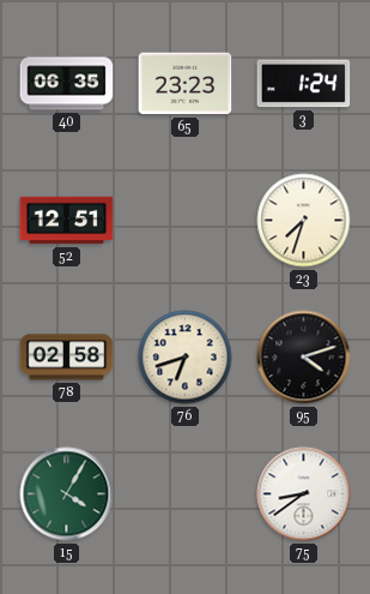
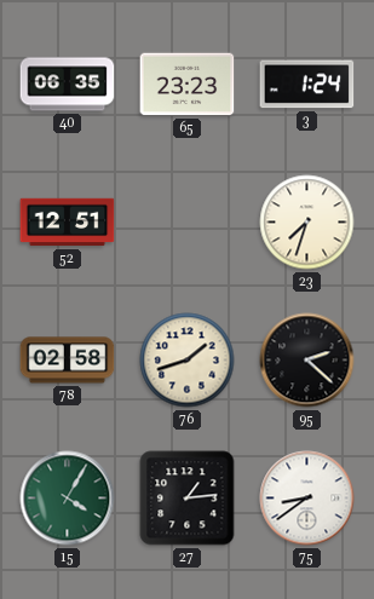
76: 6:42 -> 1:42
95: 4:12 -> 2:22
27: none -> 1:14
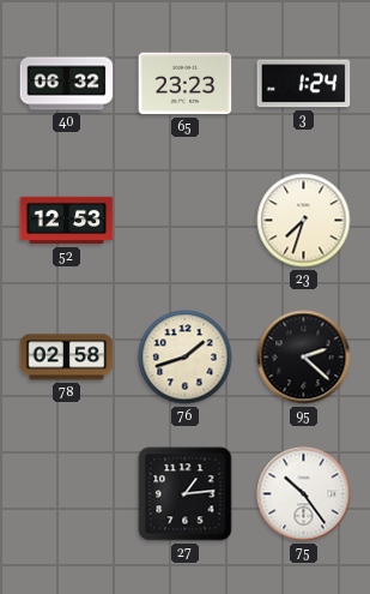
40: 06:35 -> 06:32
52: 12:51 -> 12:53
15: 4:05 -> none
75: 8:39 -> 10:24
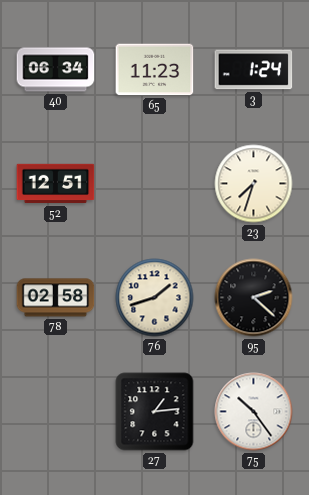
40: 06:32 -> 06:34
65: 23:23 -> 11:23
52: 12:53 -> 12:51
